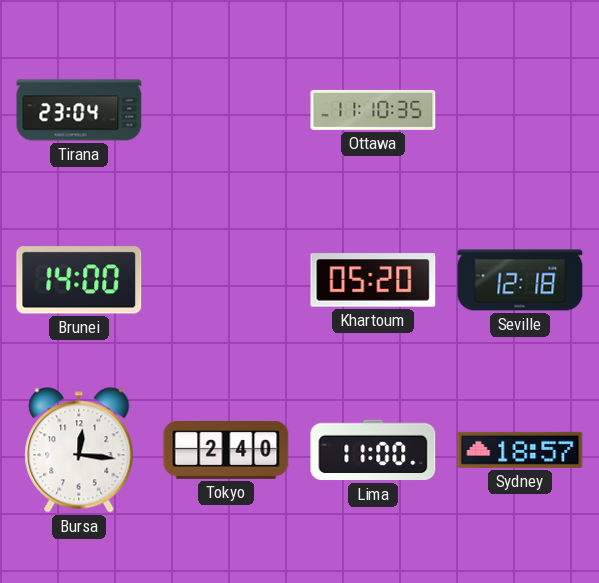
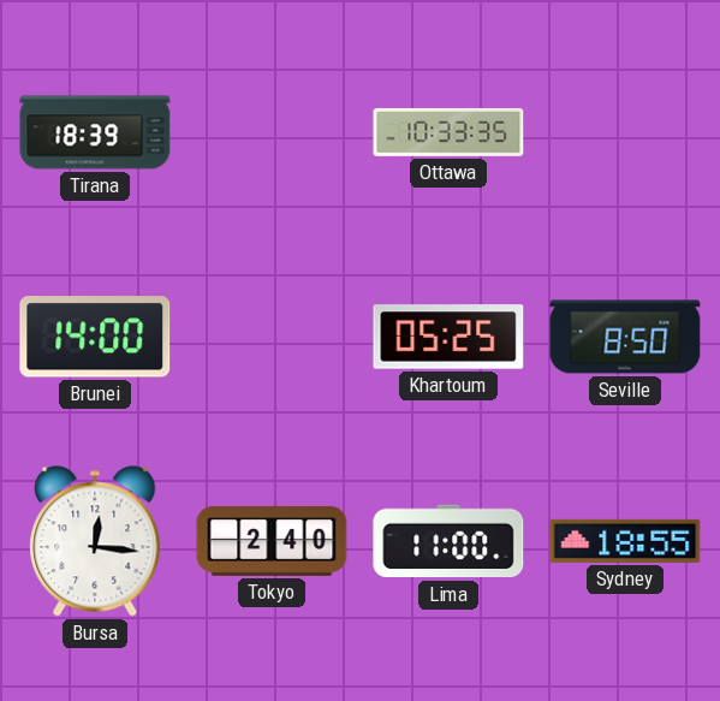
Tirana: 23:04 -> 18:39
Ottawa: 11:10 -> 10:33
Khartoum: 05:20 -> 05:25
Seville: 12:18 -> 8:50
Sydney: 18:57 -> 18:55
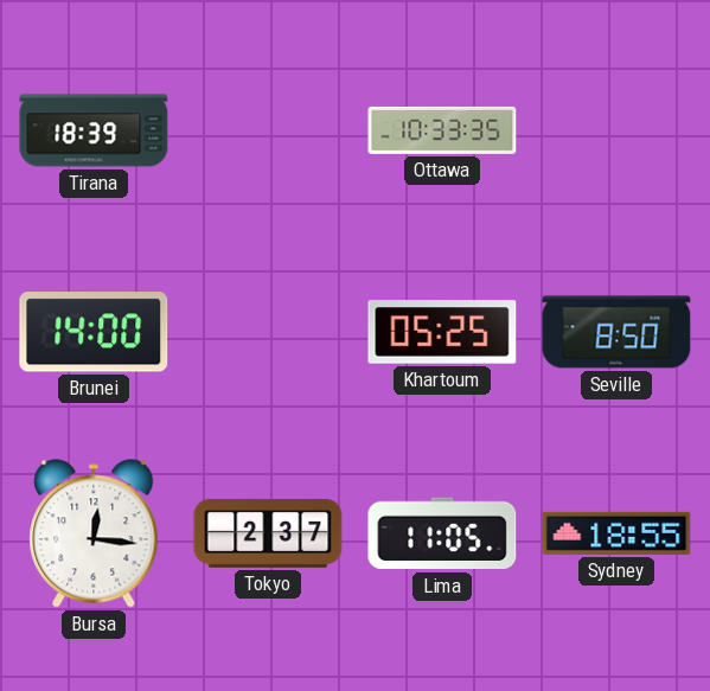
Tokyo: 2:40 -> 2:37
Lima: 11:00 -> 11:05
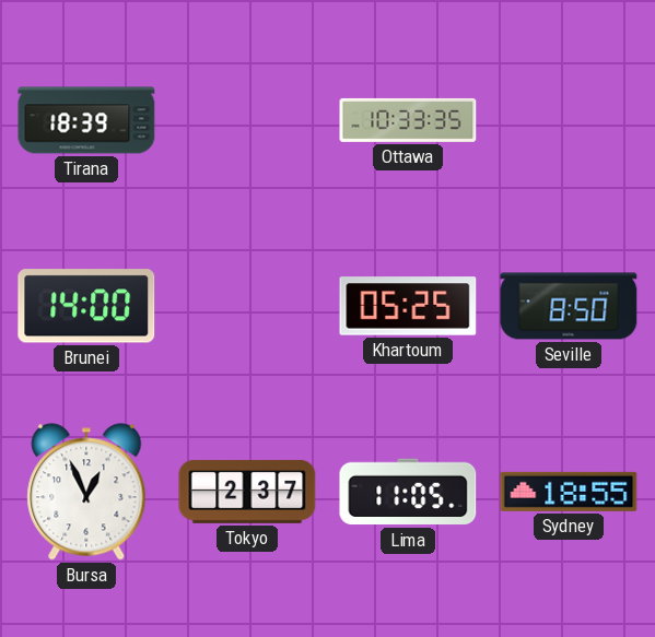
Bursa: 12:16 -> 12:56
